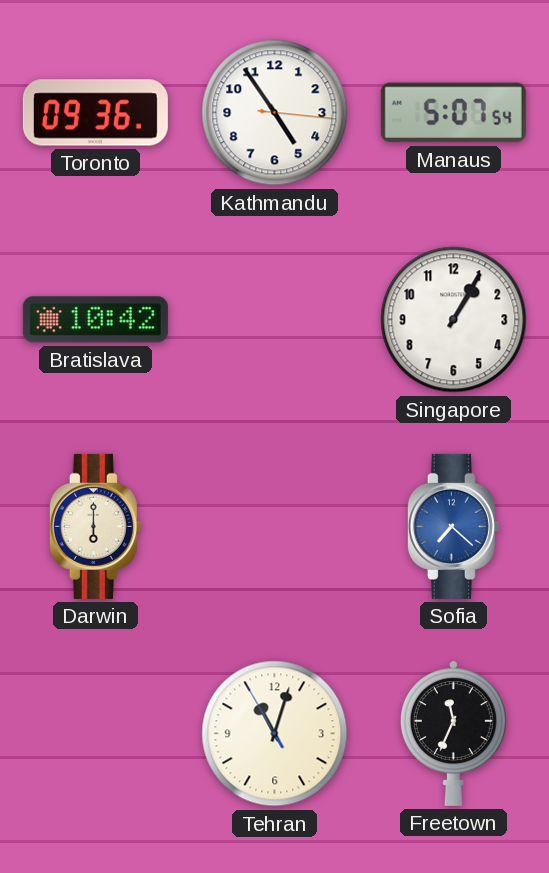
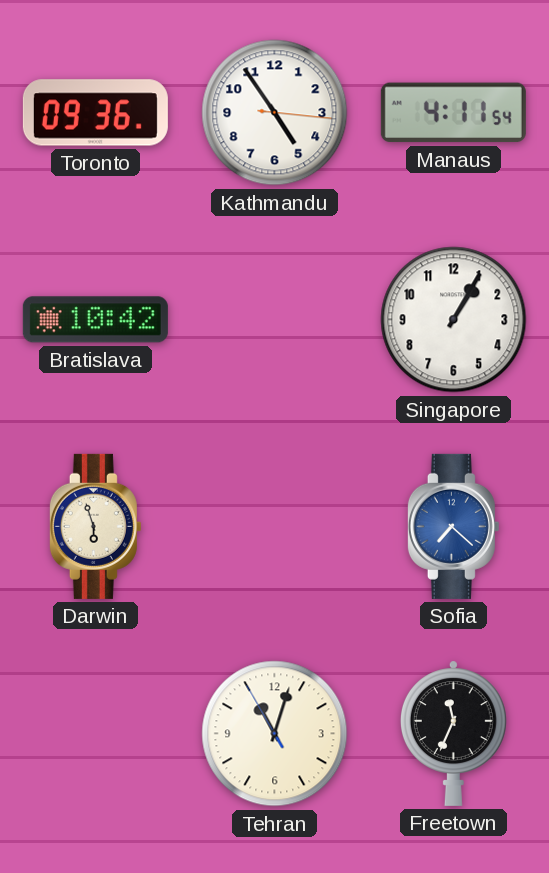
Manaus: 5:07 -> 4:11
Darwin: 6:00 -> 5:57
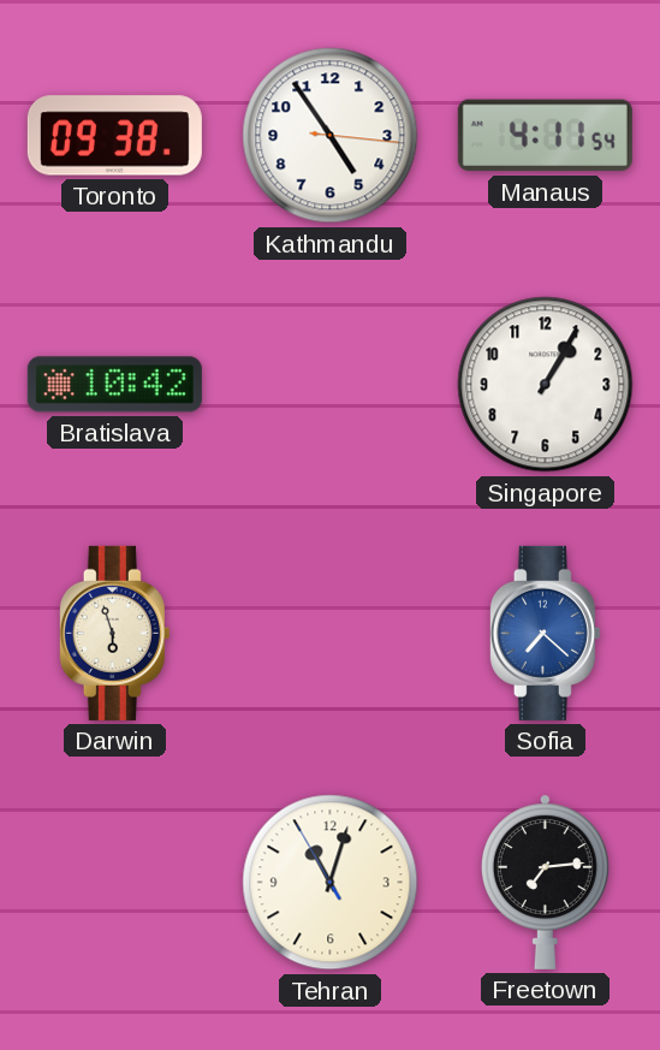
Toronto: 09:36 -> 09:38
Freetown: 11:34 -> 7:14
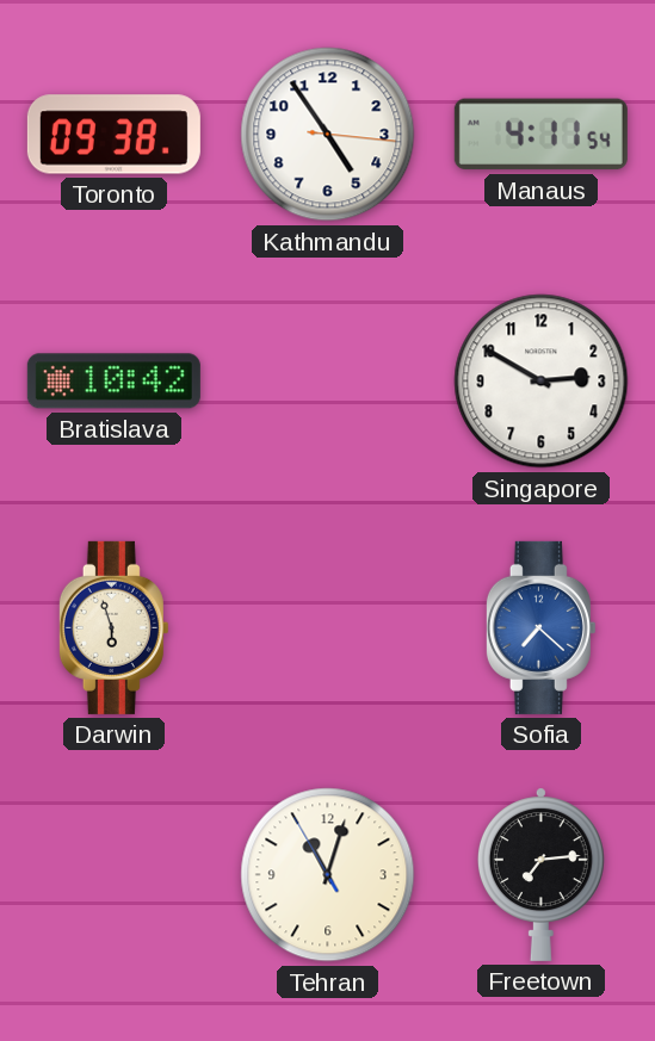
Singapore: 1:05 -> 2:50
